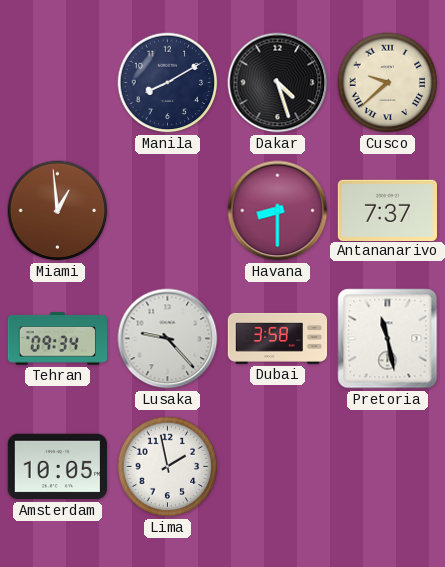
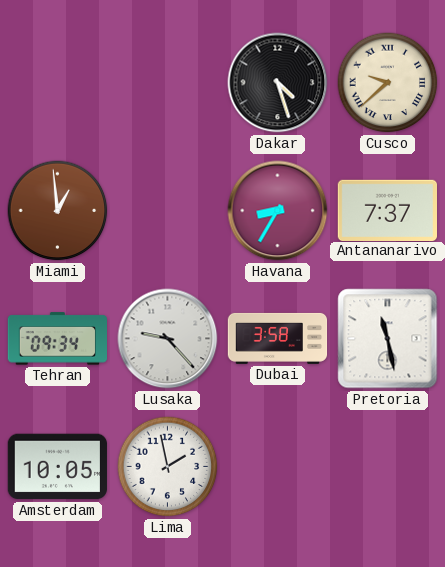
Manila: 8:10 -> none
Havana: 8:30 -> 8:35
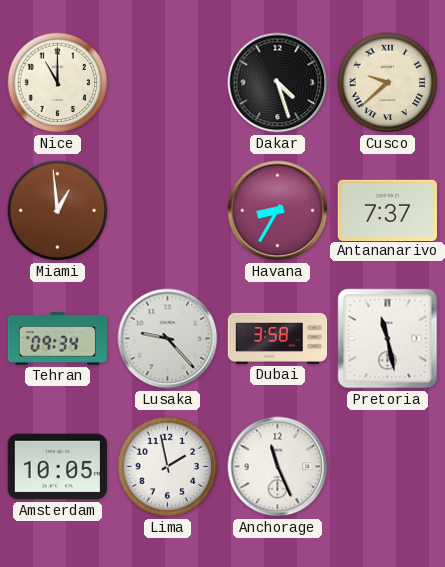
Nice: none -> 11:00
Anchorage: none -> 11:26
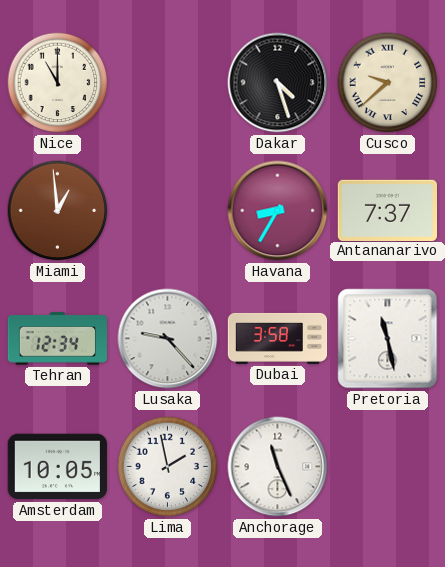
Tehran: 09:34 -> 12:34
